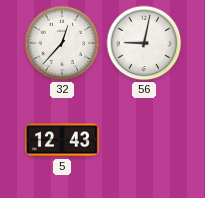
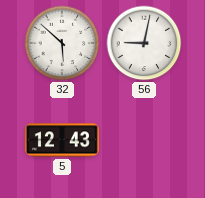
32: 12:37 -> 5:52
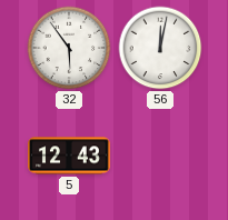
32: 5:52 -> 5:54
56: 9:02 -> 12:02
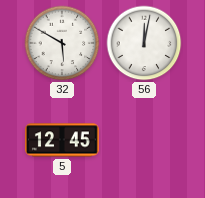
32: 5:54 -> 5:50
5: 12:43 -> 12:45
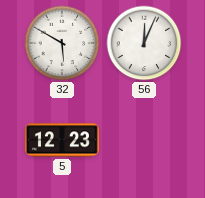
56: 12:02 -> 12:04
5: 12:45 -> 12:23
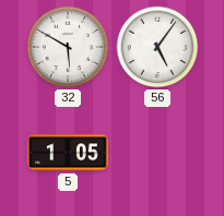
56: 12:04 -> 5:06
5: 12:23 -> 1:05
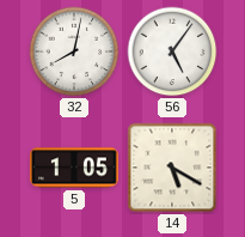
32: 5:50 -> 8:02
14: none -> 5:20
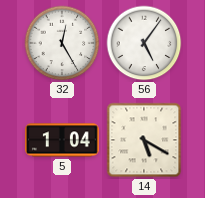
32: 8:02 -> 12:25
5: 1:05 -> 1:04
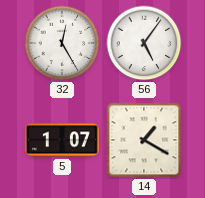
5: 1:04 -> 1:07
14: 5:20 -> 1:20
